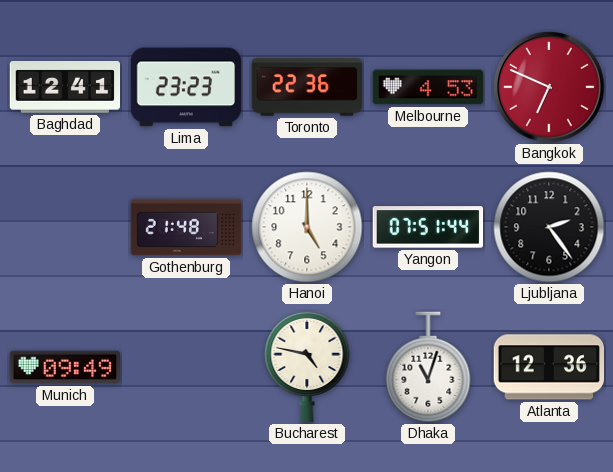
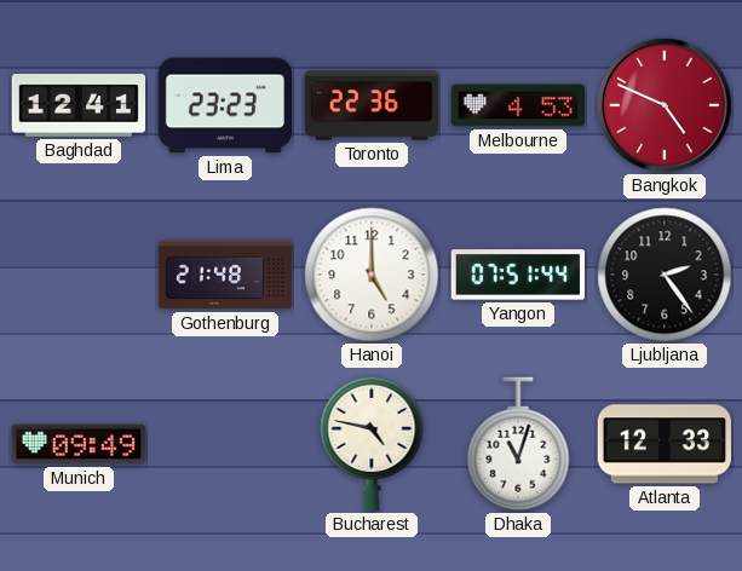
Bangkok: 6:49 -> 4:49
Atlanta: 12:36 -> 12:33
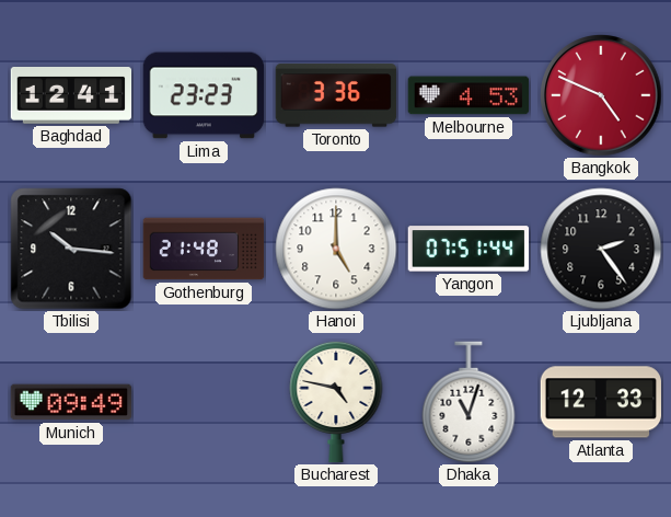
Toronto: 22:36 -> 3:36
Tbilisi: none -> 10:16
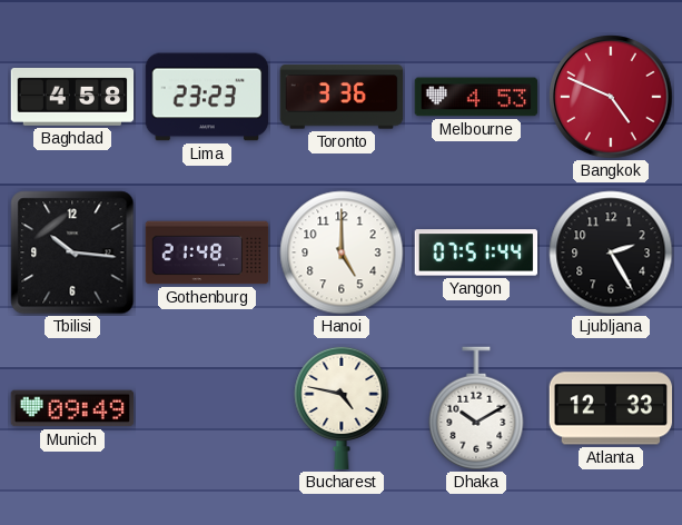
Baghdad: 12:41 -> 4:58
Ljubljana: 2:24 -> 2:25
Dhaka: 11:03 -> 10:10
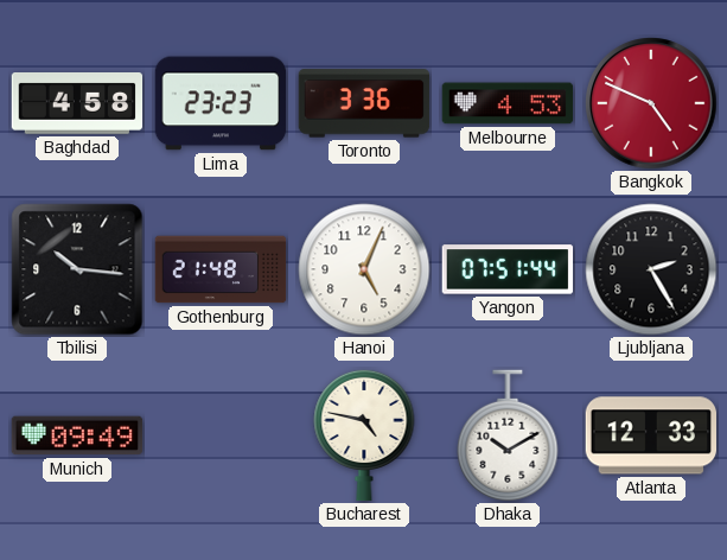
Hanoi: 5:00 -> 5:04
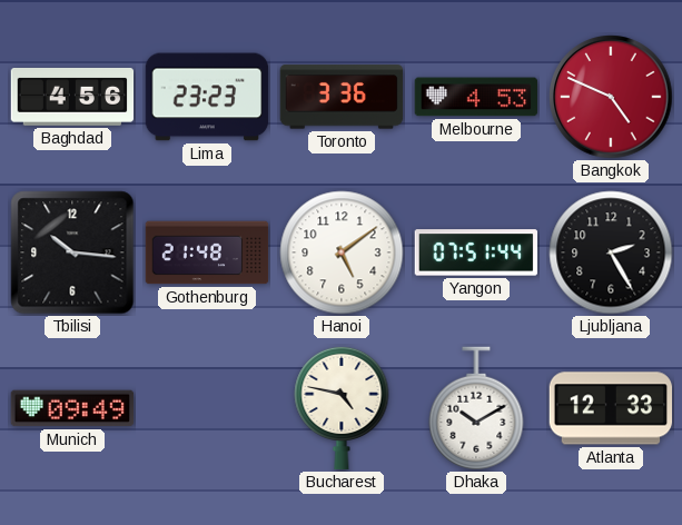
Baghdad: 4:58 -> 4:56
Hanoi: 5:04 -> 5:09
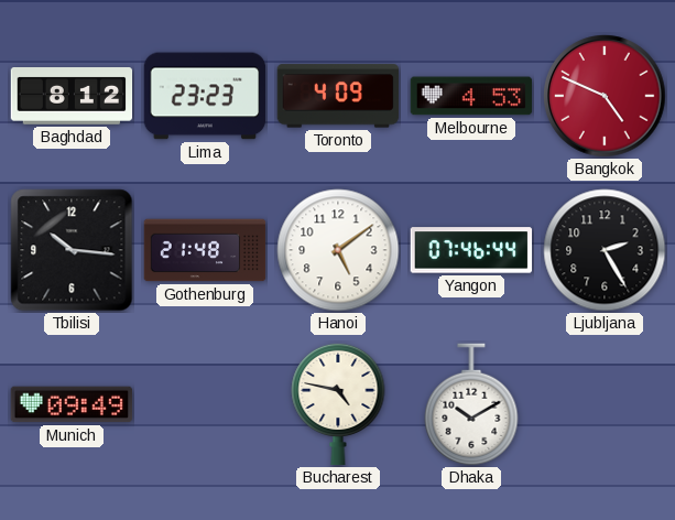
Baghdad: 4:56 -> 8:12
Toronto: 3:36 -> 4:09
Yangon: 07:51 -> 07:46
Atlanta: 12:33 -> none
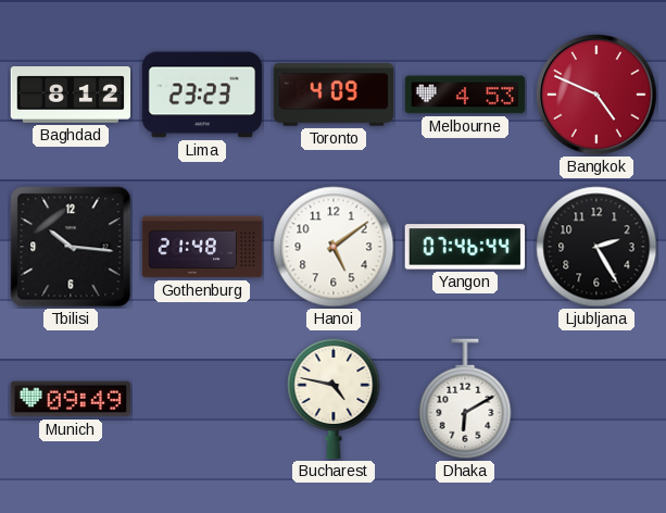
Dhaka: 10:10 -> 6:10
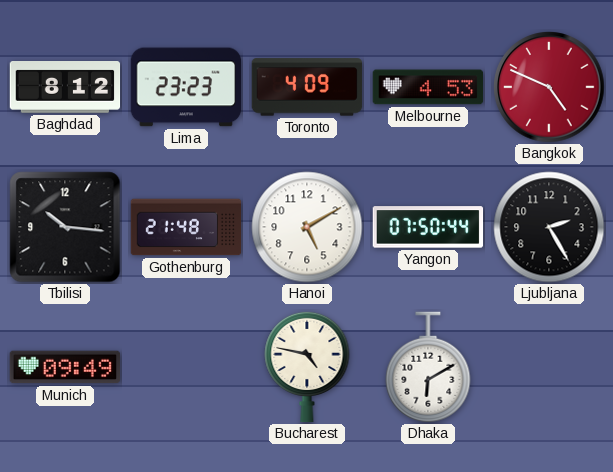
Hanoi: 5:09 -> 5:10
Yangon: 07:46 -> 07:50
